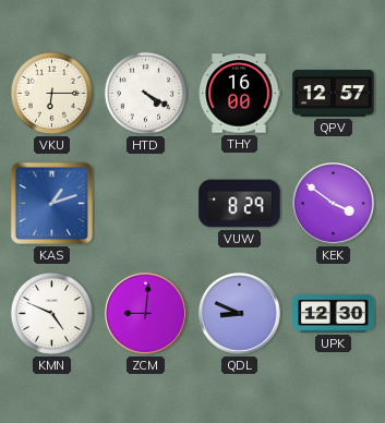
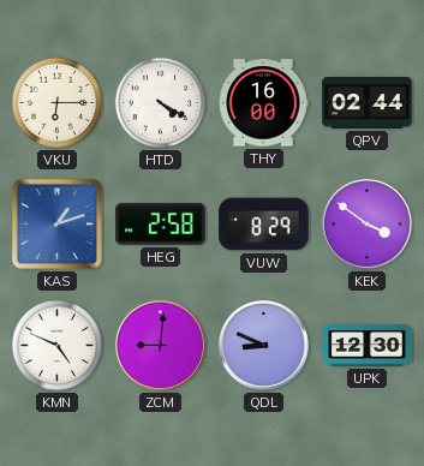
QPV: 12:57 -> 02:44
HEG: none -> 2:58
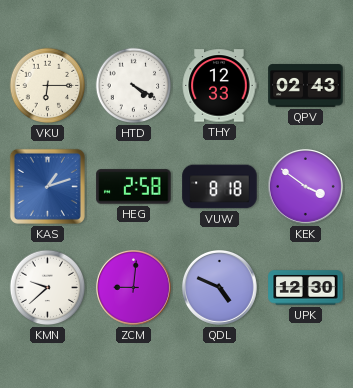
THY: 16:00 -> 12:33
QPV: 02:44 -> 02:43
VUW: 8:29 -> 8:18
KMN: 4:49 -> 9:38
QDL: 8:49 -> 4:49
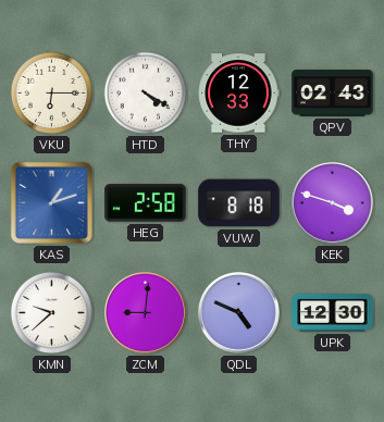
KEK: 3:51 -> 3:48
